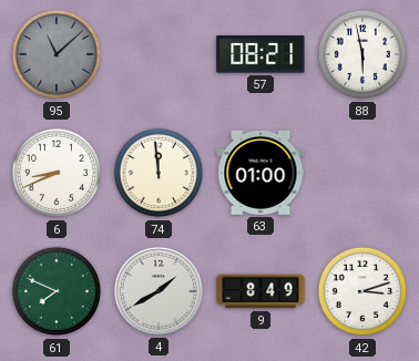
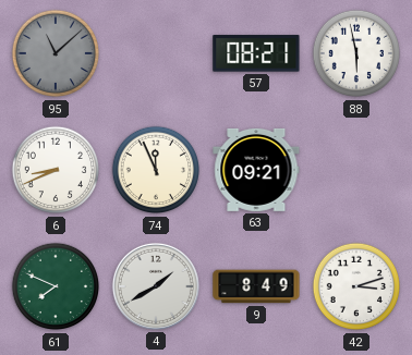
74: 11:59 -> 11:56
63: 01:00 -> 09:21
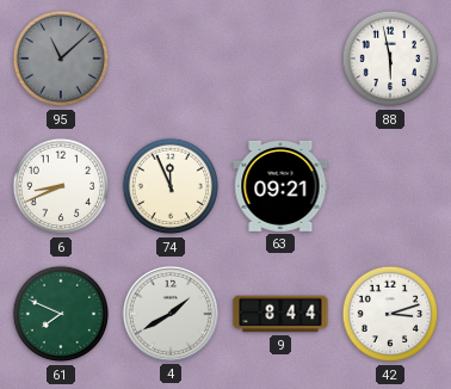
57: 08:21 -> none
9: 8:49 -> 8:44
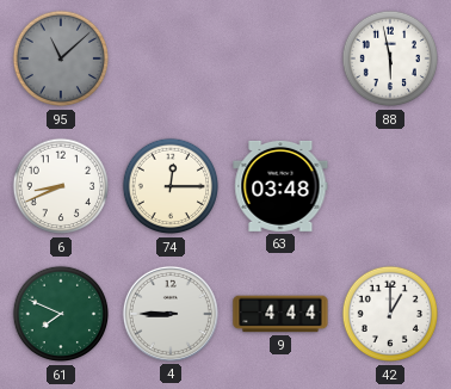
74: 11:56 -> 12:15
63: 09:21 -> 03:48
4: 1:40 -> 8:45
9: 8:44 -> 4:44
42: 3:12 -> 1:00
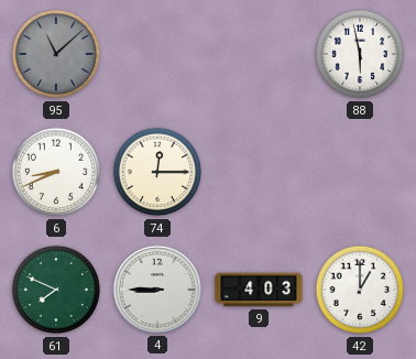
63: 03:48 -> none
9: 4:44 -> 4:03
